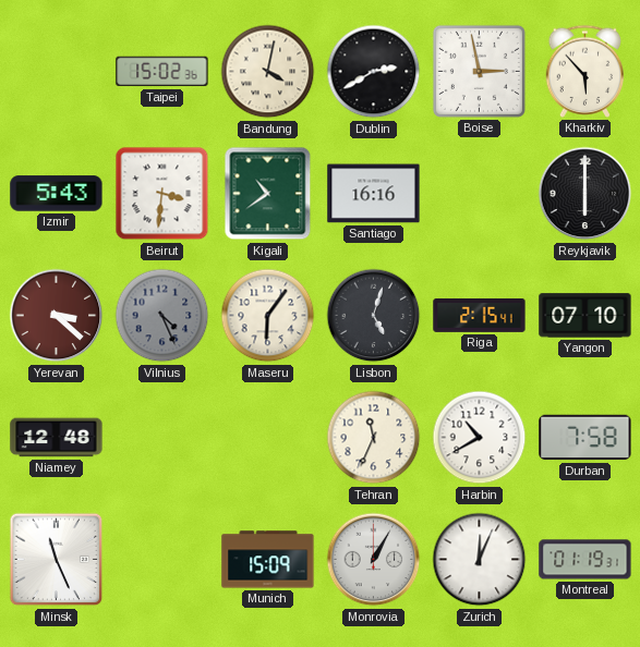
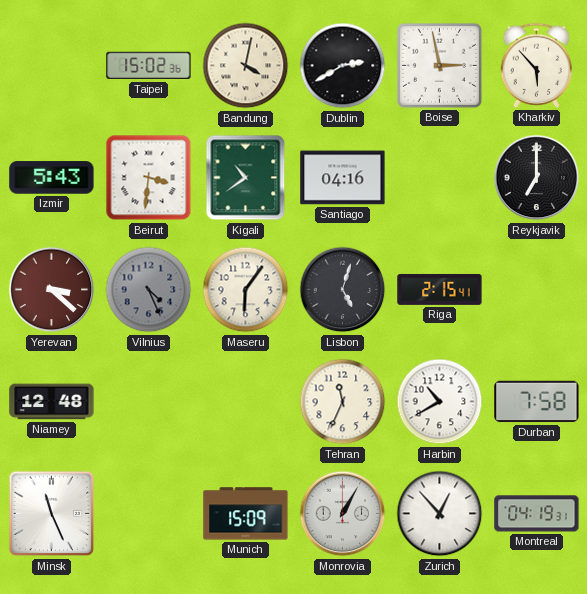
Santiago: 16:16 -> 04:16
Reykjavik: 6:00 -> 7:00
Yangon: 07:10 -> none
Zurich: 12:04 -> 12:53
Montreal: 01:19 -> 04:19
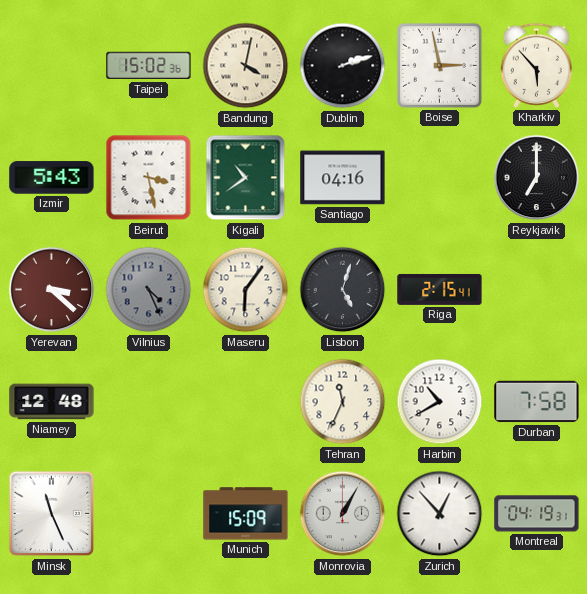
Dublin: 2:40 -> 2:12
Beirut: 3:31 -> 3:28
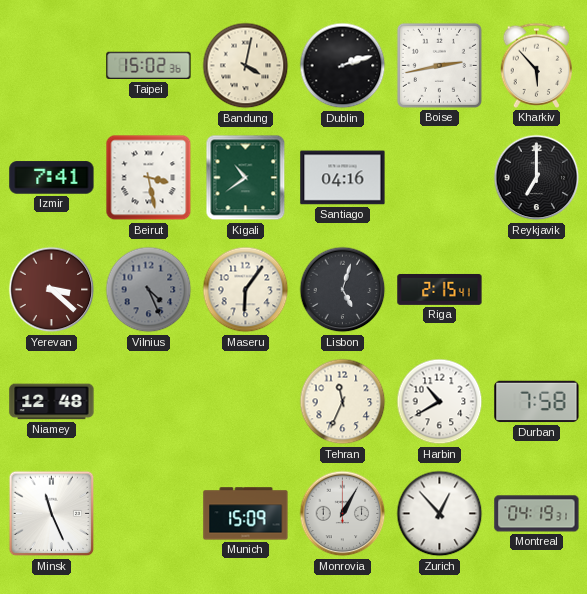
Boise: 2:58 -> 2:43
Izmir: 5:43 -> 7:41
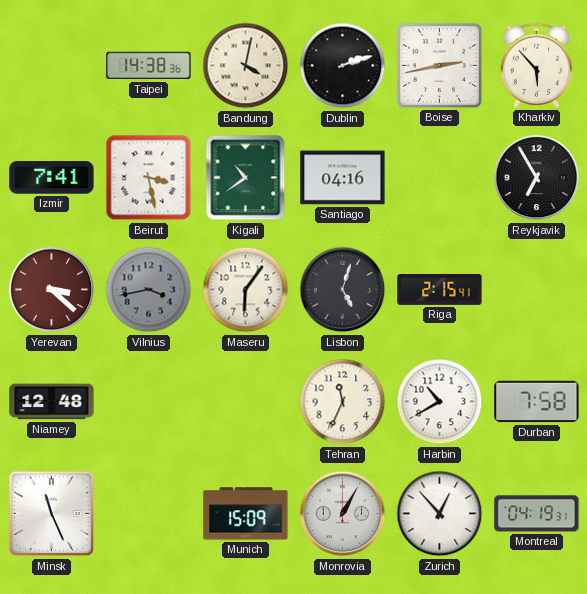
Taipei: 15:02 -> 14:38
Reykjavik: 7:00 -> 6:55
Vilnius: 4:26 -> 3:43
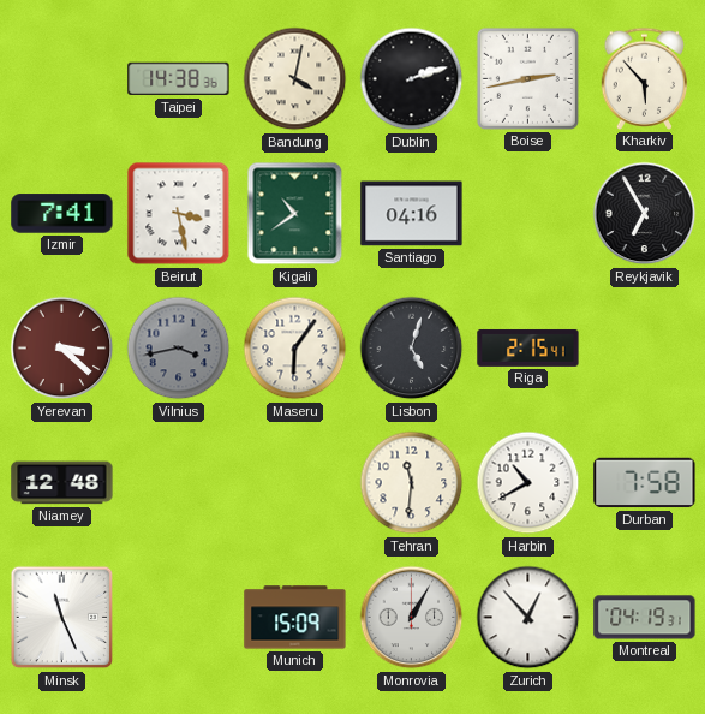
Tehran: 11:34 -> 11:31
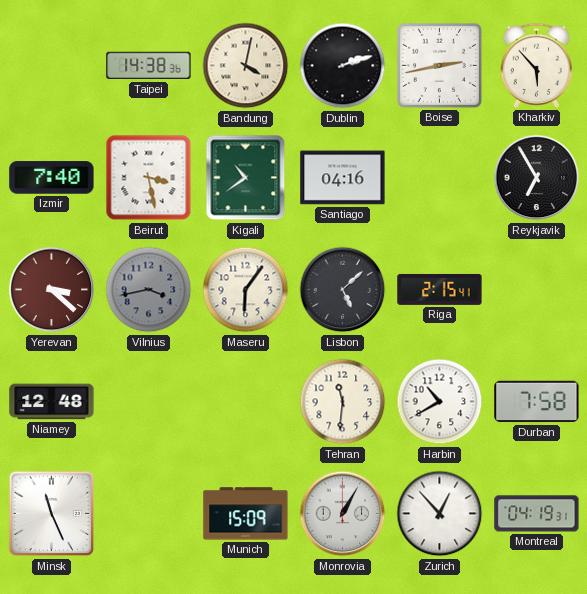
Izmir: 7:41 -> 7:40
Lisbon: 5:03 -> 5:08
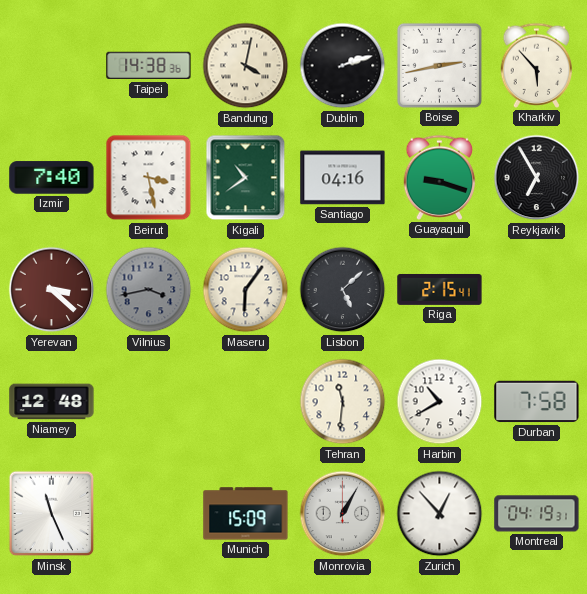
Guayaquil: none -> 9:18
